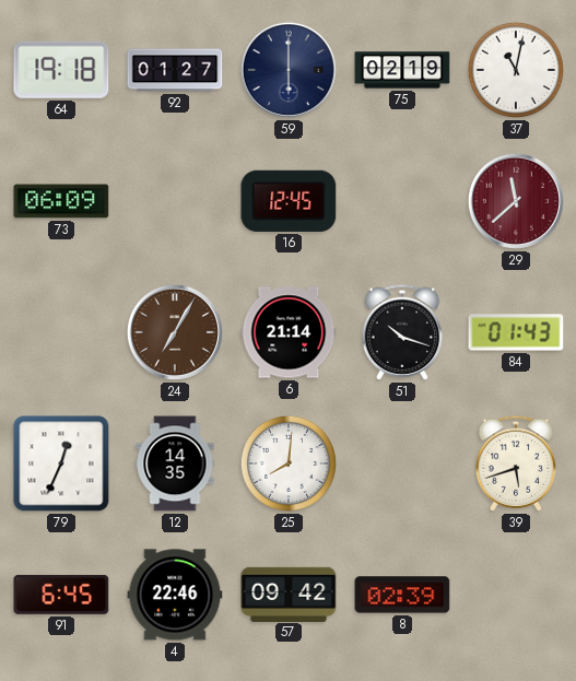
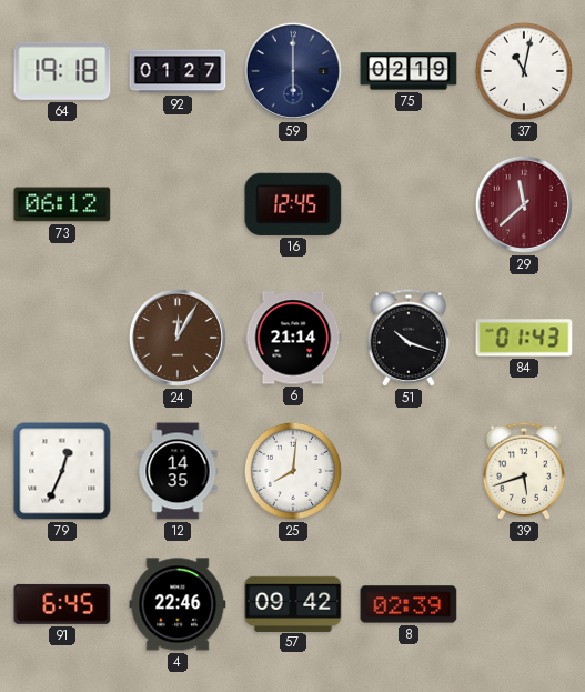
73: 06:09 -> 06:12
24: 7:05 -> 12:05
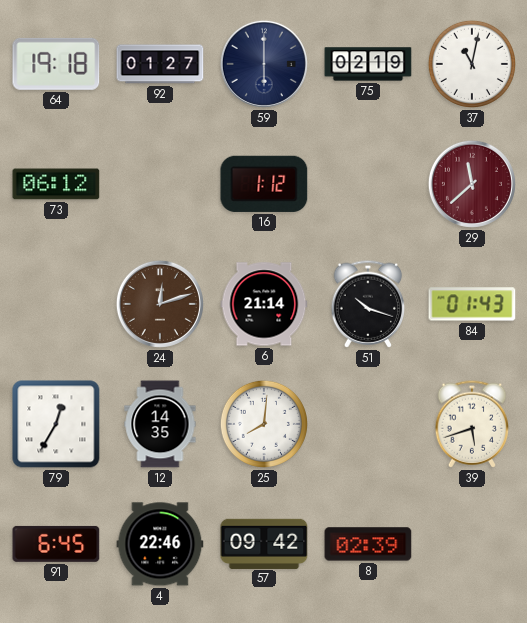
16: 12:45 -> 1:12
24: 12:05 -> 12:12
79: 12:34 -> 12:35
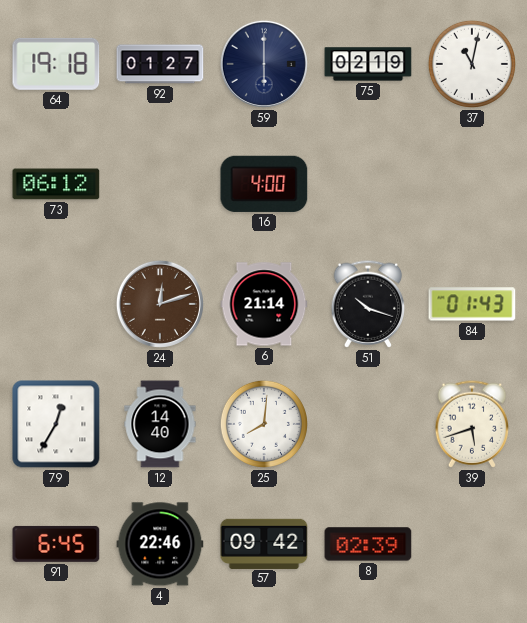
16: 1:12 -> 4:00
29: 11:38 -> none
12: 14:35 -> 14:40
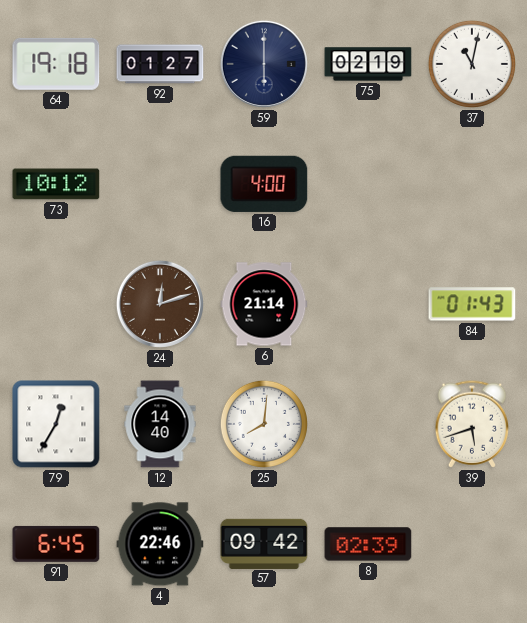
73: 06:12 -> 10:12
51: 10:18 -> none
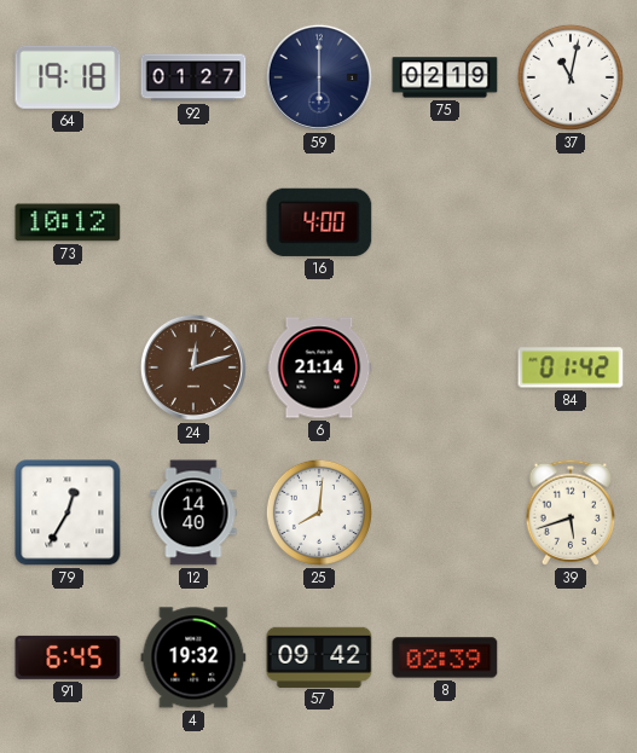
84: 01:43 -> 01:42
4: 22:46 -> 19:32
